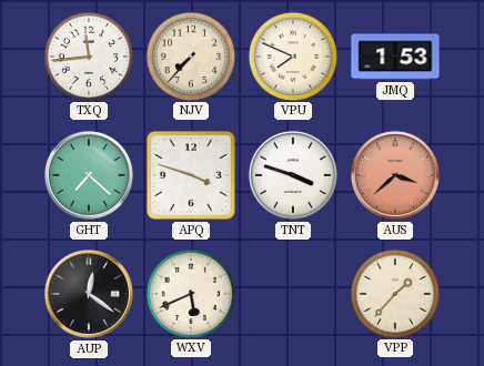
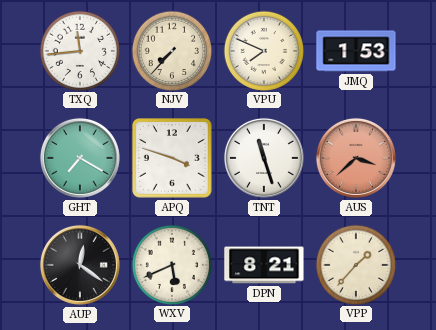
GHT: 7:22 -> 7:20
TNT: 3:48 -> 11:27
DPN: none -> 8:21
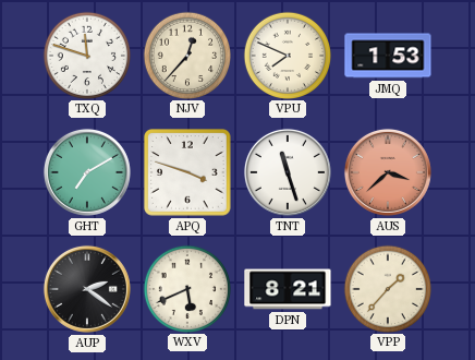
TXQ: 11:44 -> 11:48
NJV: 7:37 -> 12:37
GHT: 7:20 -> 7:10
AUP: 12:21 -> 2:21
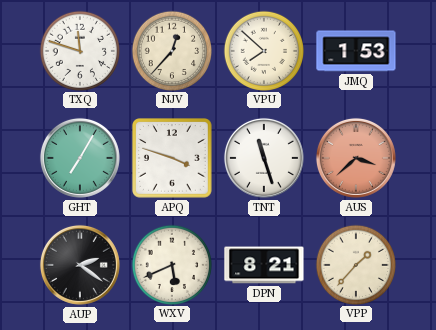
VPU: 7:49 -> 7:52
GHT: 7:10 -> 7:05
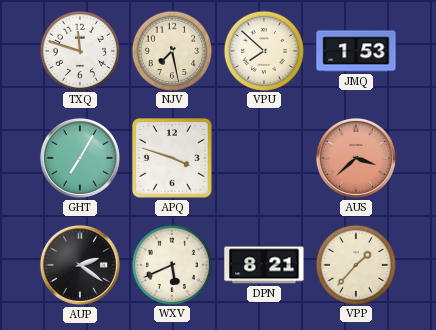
NJV: 12:37 -> 7:28
TNT: 11:27 -> none
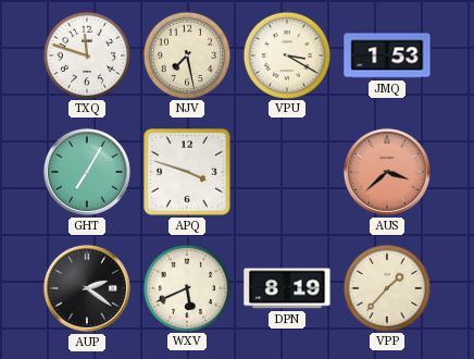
VPU: 7:52 -> 3:20
DPN: 8:21 -> 8:19
